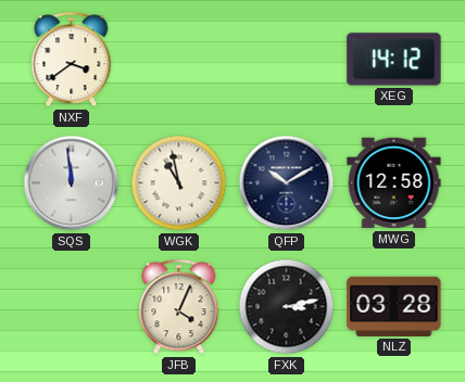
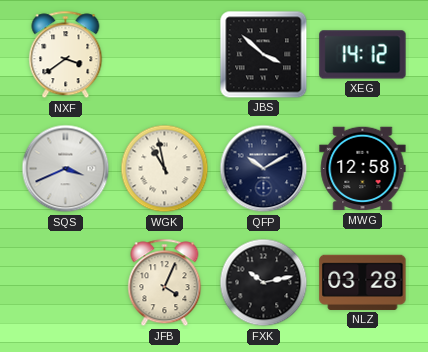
JBS: none -> 3:52
SQS: 11:59 -> 3:41
FXK: 3:13 -> 10:13
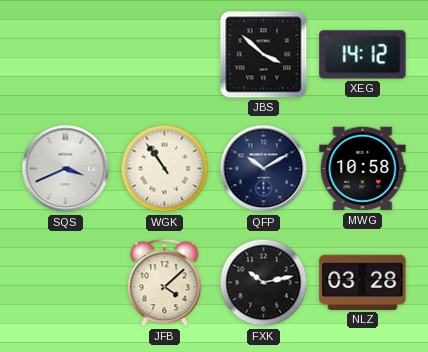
NXF: 3:39 -> none
WGK: 10:58 -> 10:54
MWG: 12:58 -> 10:58
JFB: 4:04 -> 4:08
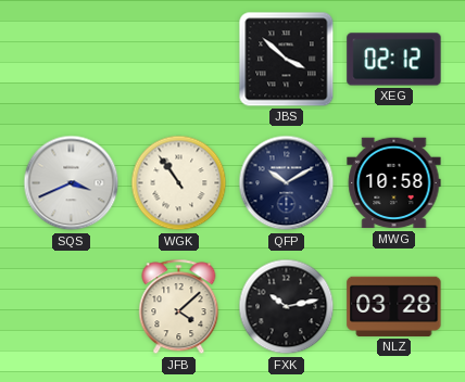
XEG: 14:12 -> 02:12
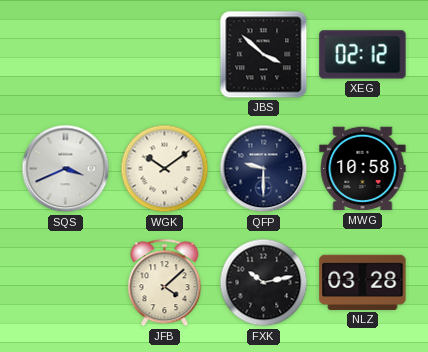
WGK: 10:54 -> 10:09
QFP: 10:10 -> 9:30
